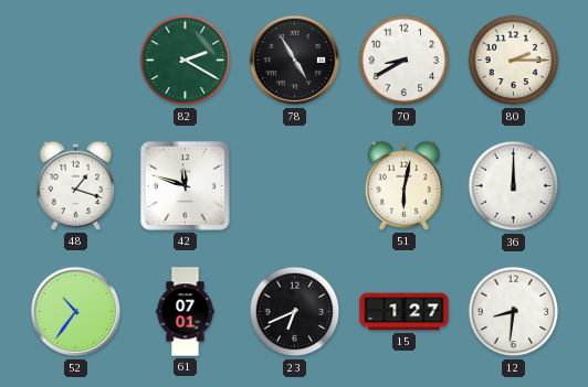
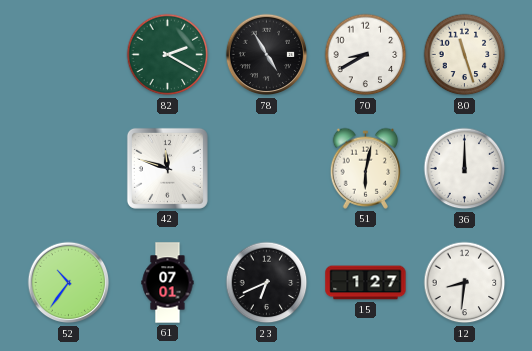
80: 2:15 -> 11:27
48: 1:18 -> none
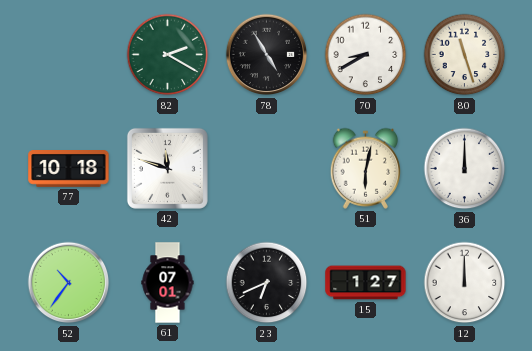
77: none -> 10:18
12: 8:31 -> 12:00
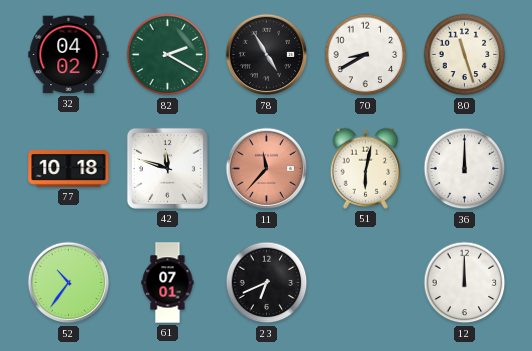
32: none -> 04:02
11: none -> 11:37
15: 1:27 -> none
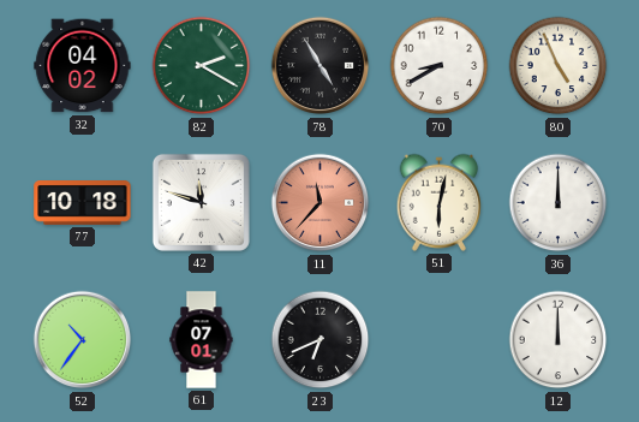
80: 11:27 -> 4:56
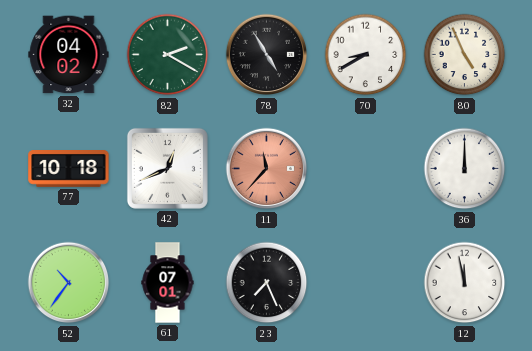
42: 11:48 -> 12:41
51: 6:02 -> none
23: 6:41 -> 7:26
12: 12:00 -> 11:58
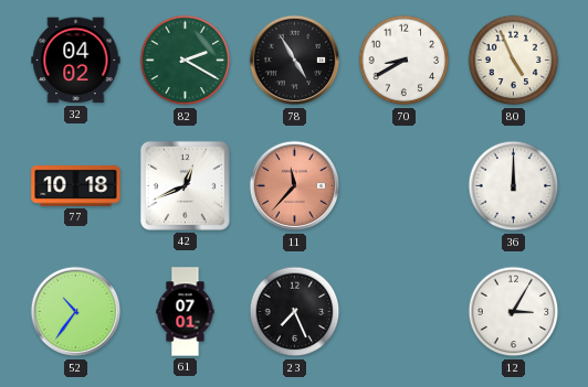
12: 11:58 -> 3:05
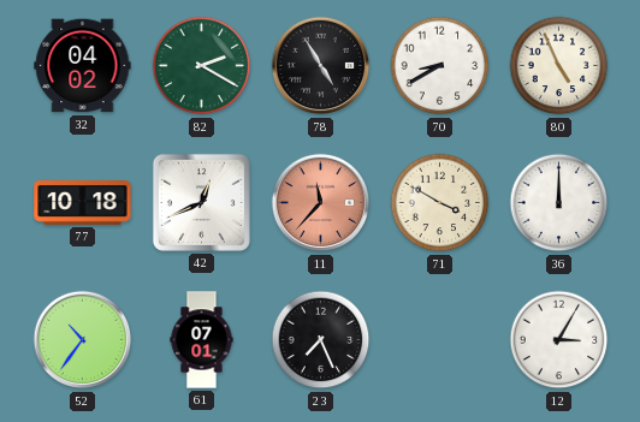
71: none -> 3:50
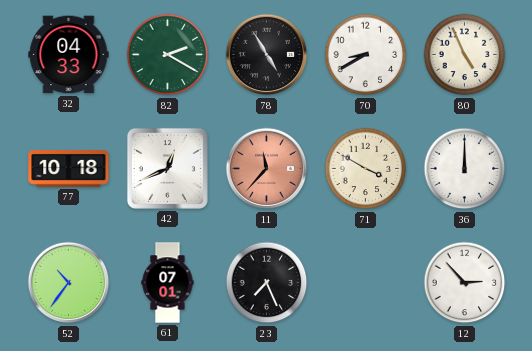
32: 04:02 -> 04:33
12: 3:05 -> 2:53
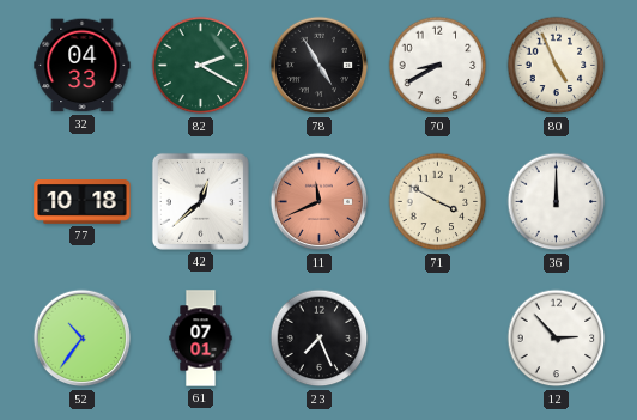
42: 12:41 -> 12:38
11: 11:37 -> 11:41
